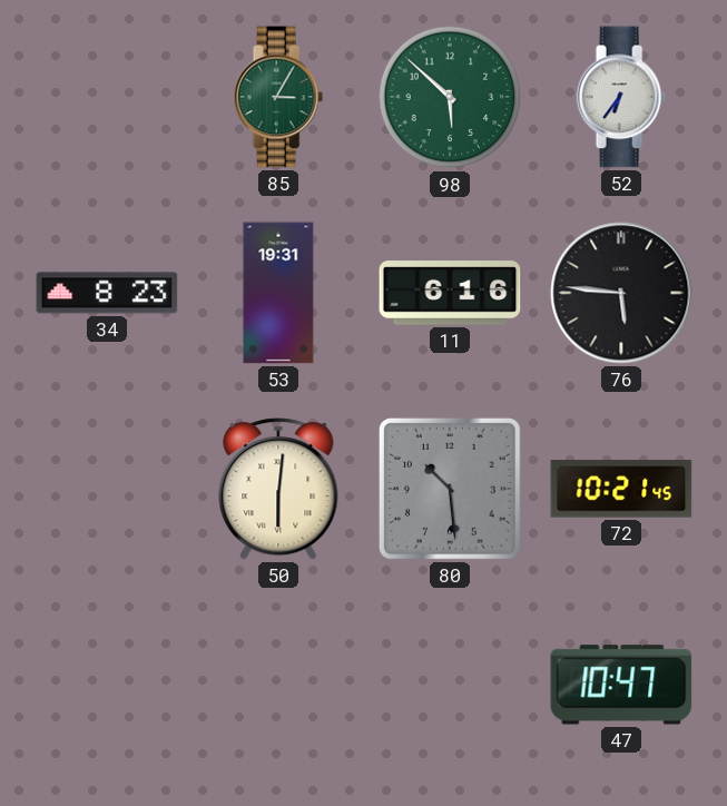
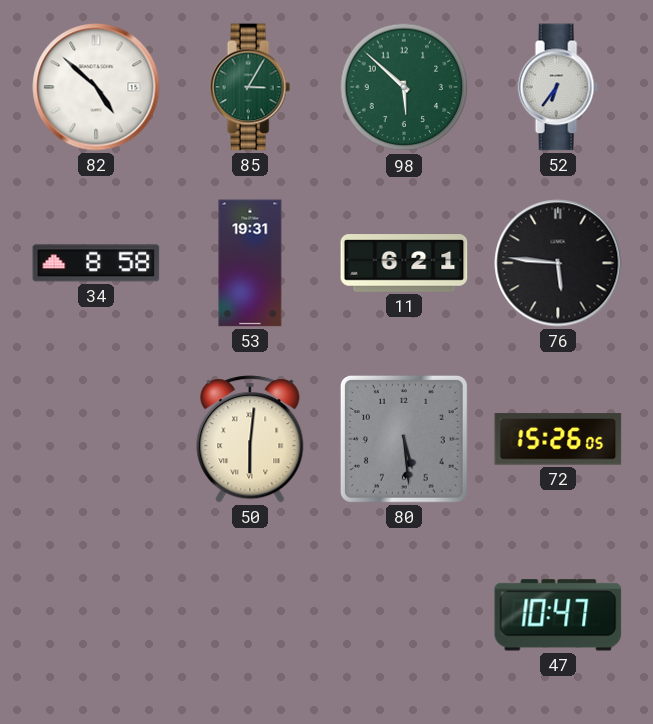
82: none -> 4:52
34: 8:23 -> 8:58
11: 6:16 -> 6:21
80: 10:29 -> 5:29
72: 10:21 -> 15:26
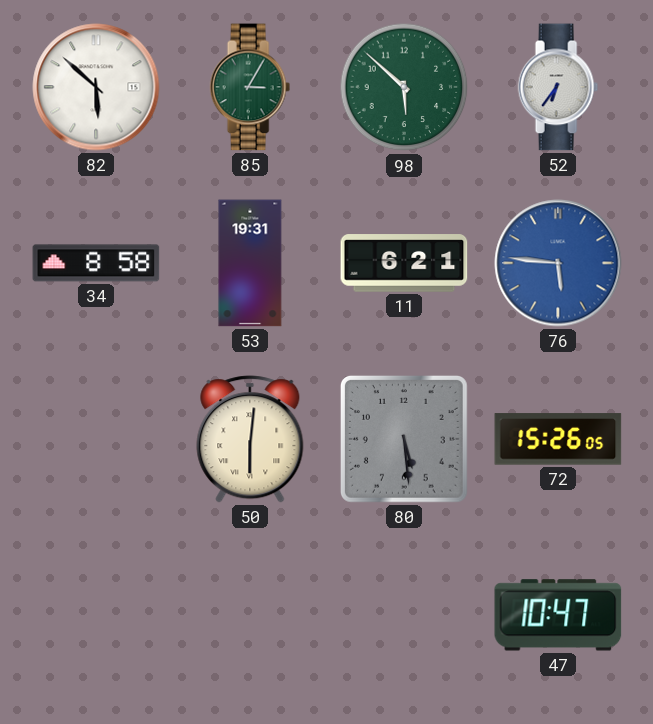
82: 4:52 -> 5:52
76 dial: black -> blue
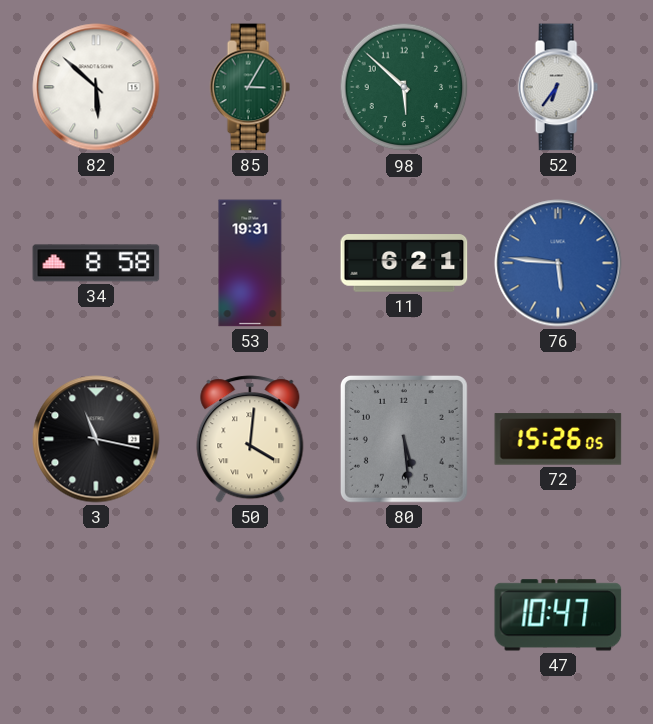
3: none -> 11:17
50: 6:01 -> 4:01
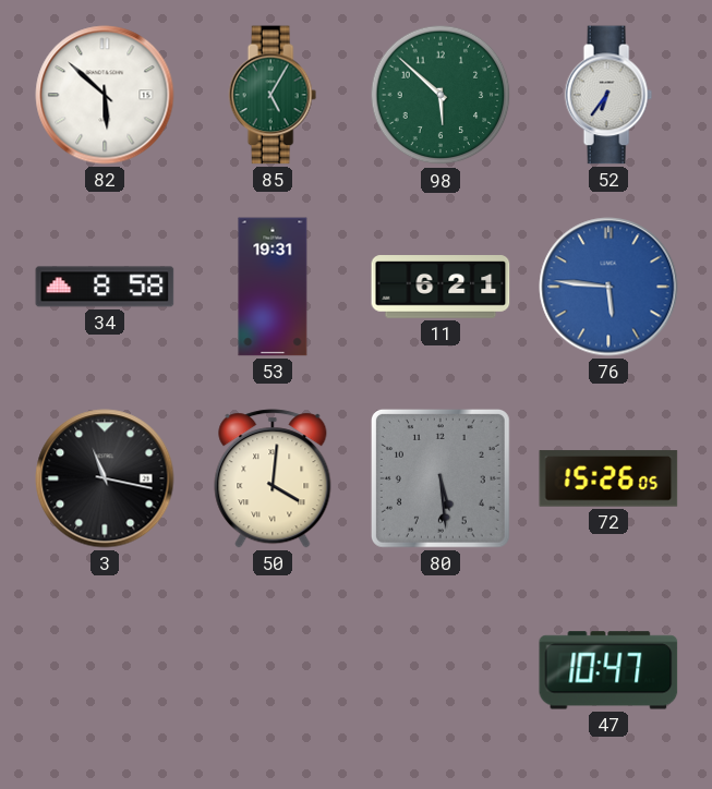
85: 3:05 -> 5:05
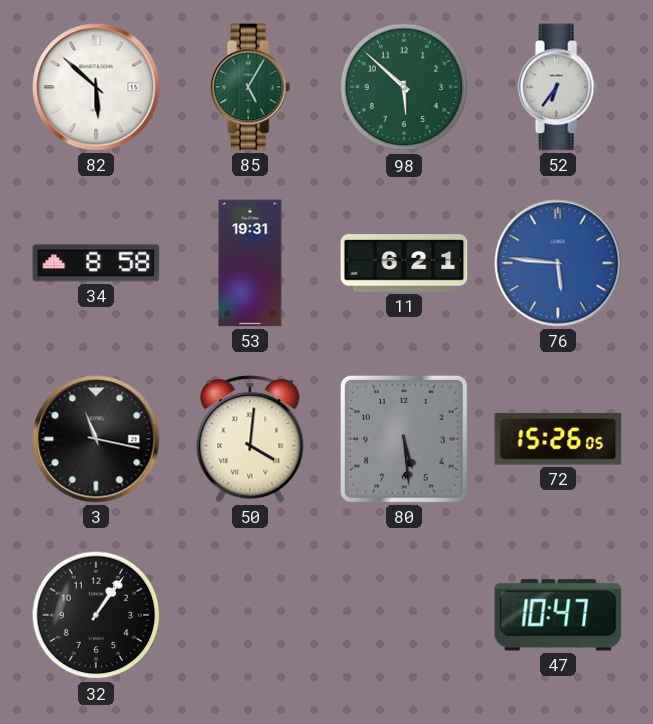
32: none -> 1:06
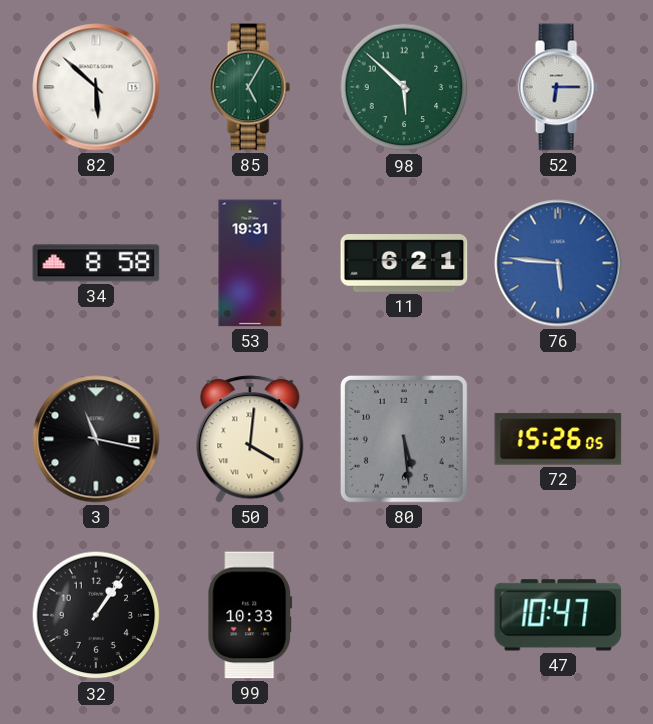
52: 6:36 -> 6:15
99: none -> 10:33
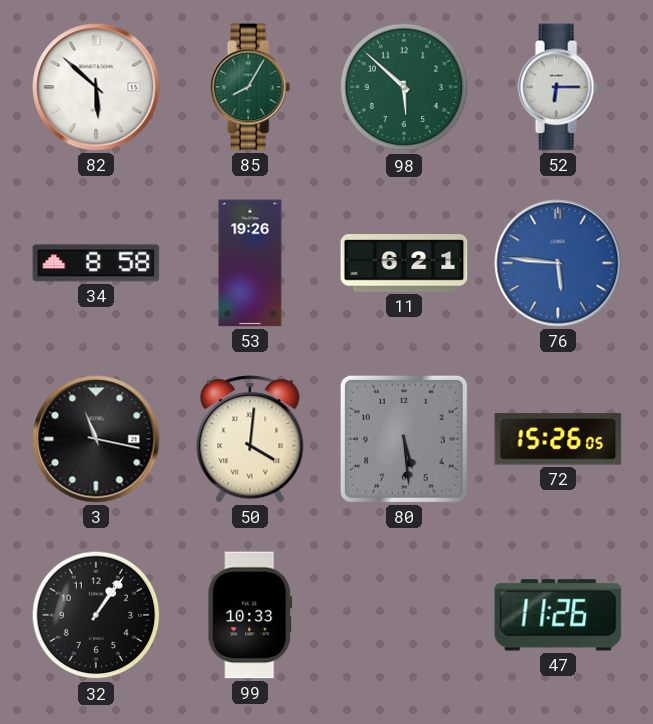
85: 5:05 -> 8:05
53: 19:31 -> 19:26
47: 10:47 -> 11:26
